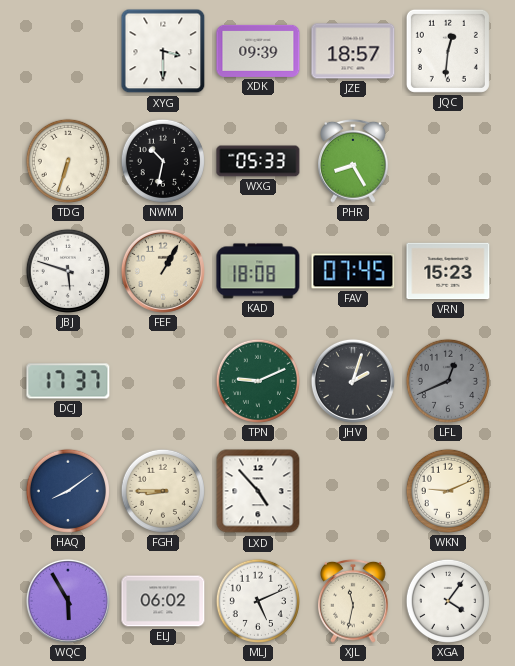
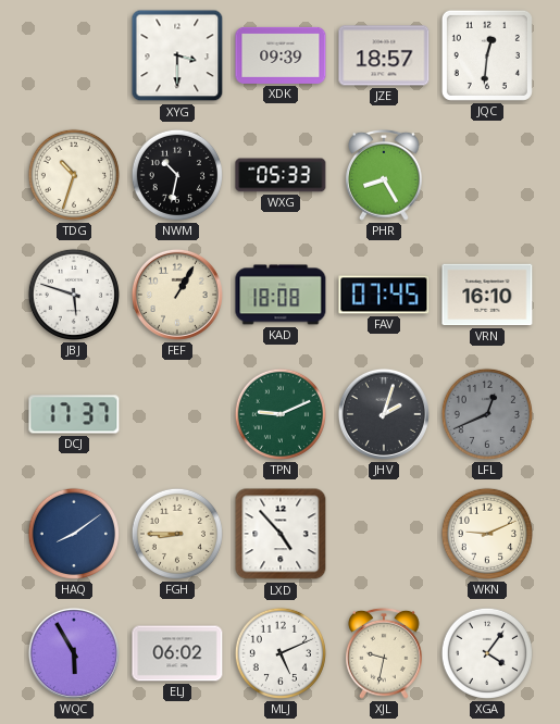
TDG: 6:33 -> 10:33
VRN: 15:23 -> 16:10
XJL: 11:32 -> 9:32
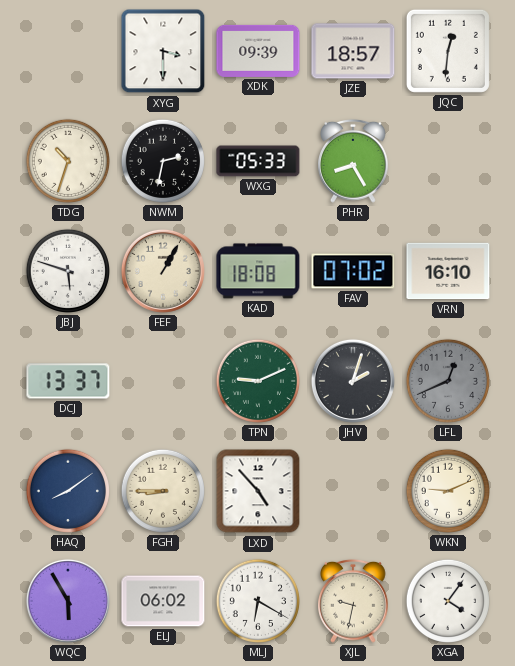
NWM: 10:32 -> 2:32
FAV: 07:45 -> 07:02
DCJ: 17:37 -> 13:37
MLJ: 5:11 -> 6:20
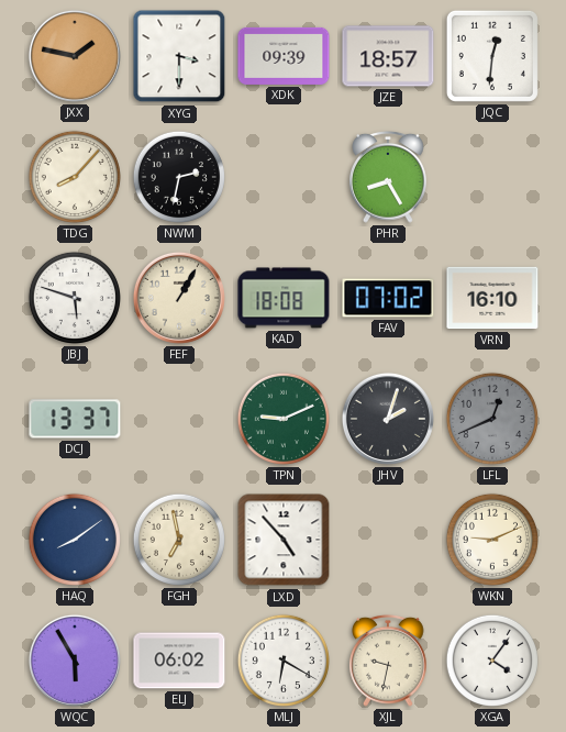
JXX: none -> 1:47
TDG: 10:33 -> 8:07
WXG: 05:33 -> none
FGH: 8:45 -> 6:58
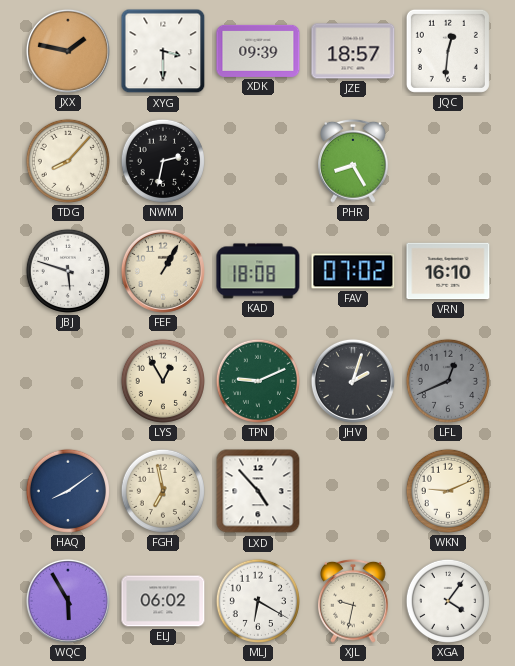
DCJ: 13:37 -> none
LYS: none -> 12:55
